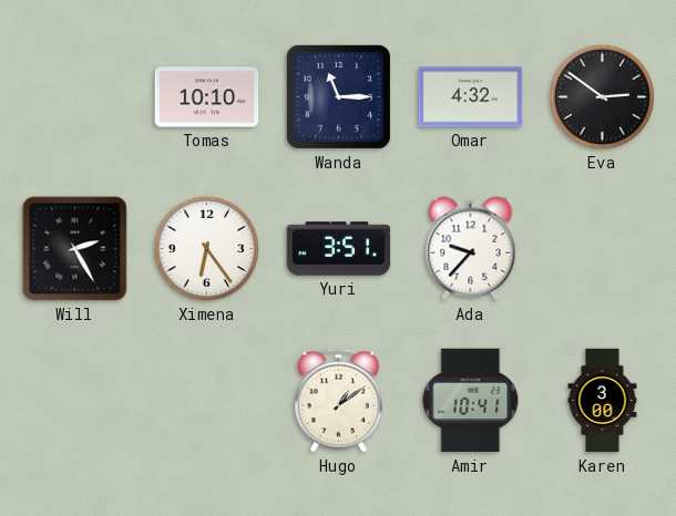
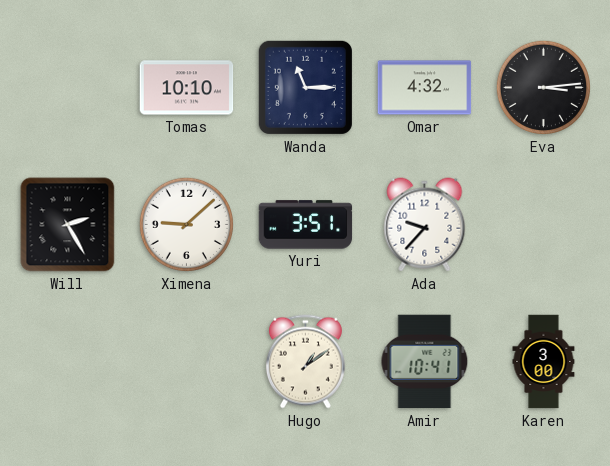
Eva: 2:51 -> 3:14
Ximena: 6:24 -> 9:08
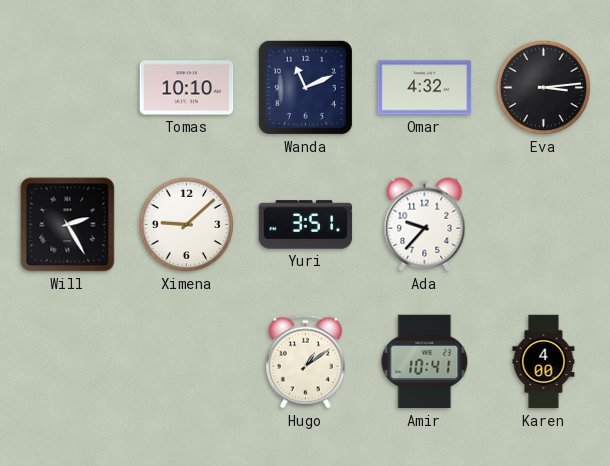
Wanda: 11:15 -> 11:11
Karen: 3:00 -> 4:00
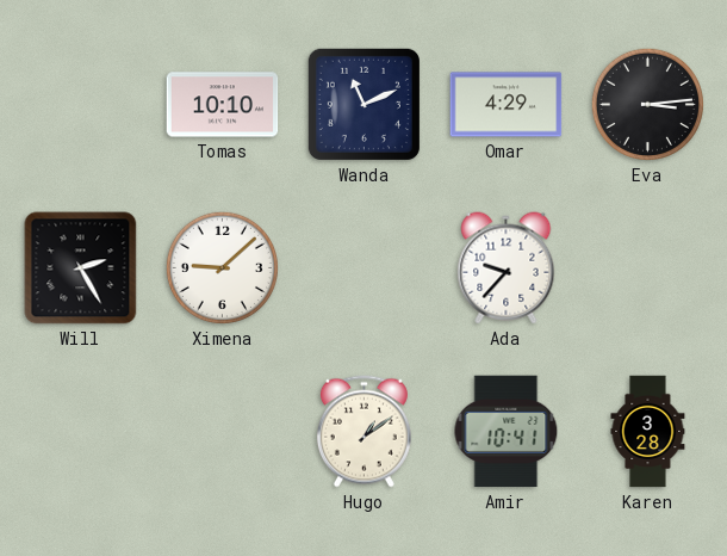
Omar: 4:32 -> 4:29
Yuri: 3:51 -> none
Karen: 4:00 -> 3:28
